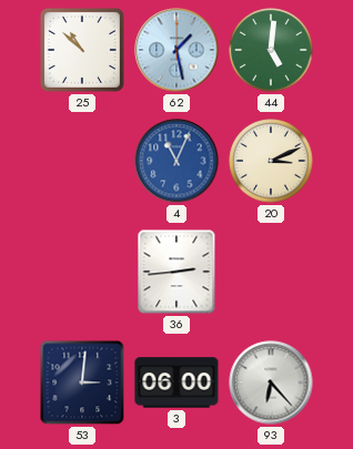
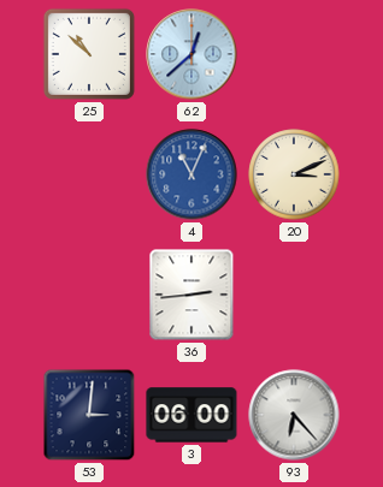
62: 1:28 -> 12:38
44: 5:01 -> none
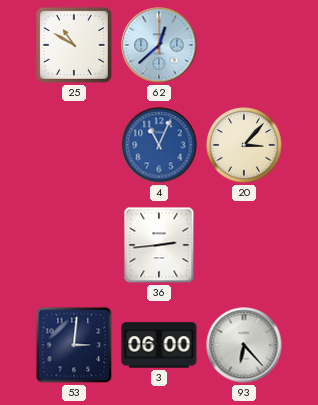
25: 10:52 -> 10:50
20: 3:11 -> 3:07
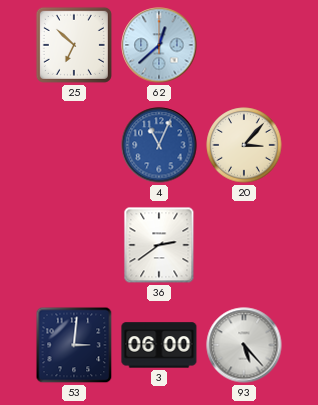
25: 10:50 -> 6:52
36: 2:44 -> 2:39
93: 6:23 -> 5:23
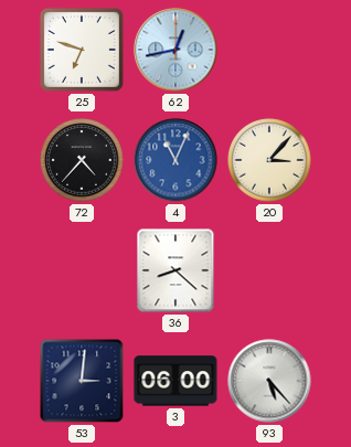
25: 6:52 -> 6:48
62: 12:38 -> 12:43
72: none -> 4:37
36: 2:39 -> 8:22
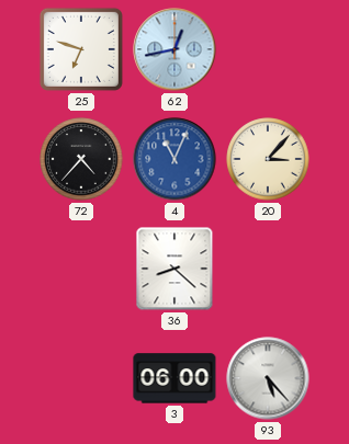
53: 3:01 -> none
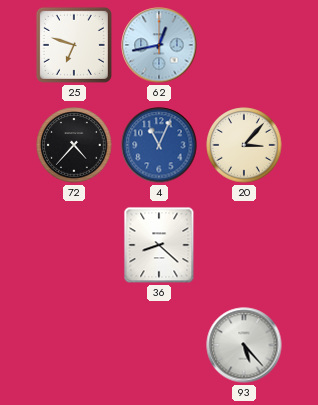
3: 06:00 -> none
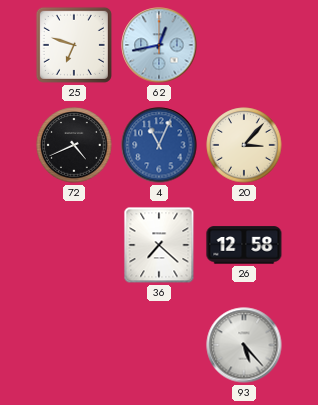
72: 4:37 -> 4:41
36: 8:22 -> 7:22
26: none -> 12:58
